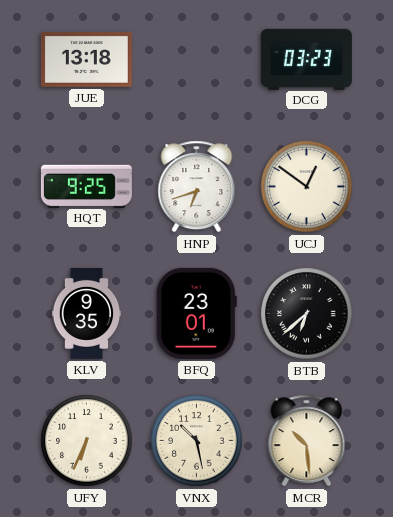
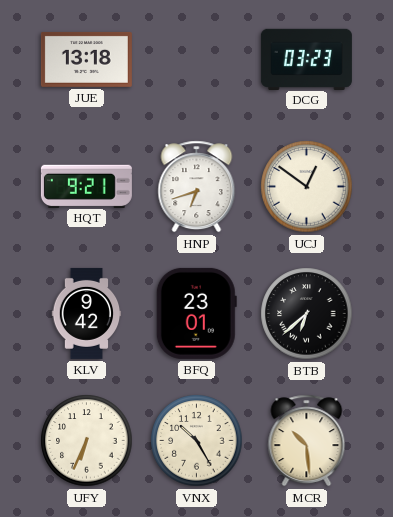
HQT: 9:25 -> 9:21
KLV: 9:35 -> 9:42
VNX: 10:28 -> 10:25
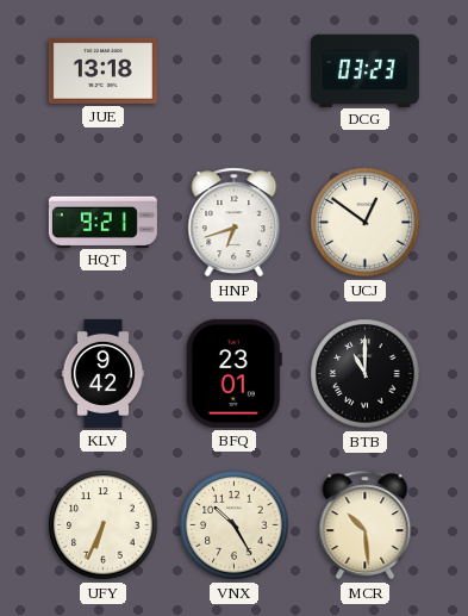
BTB: 6:38 -> 11:00
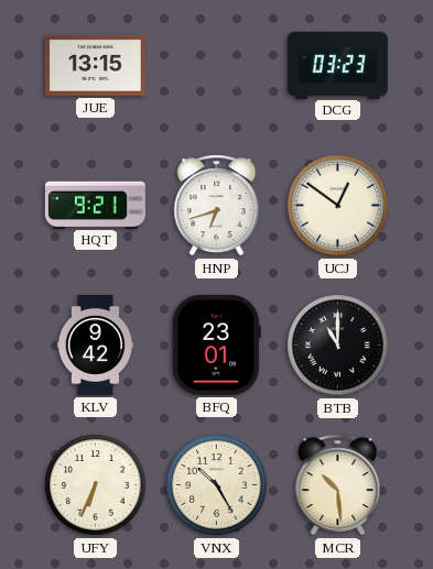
JUE: 13:18 -> 13:15
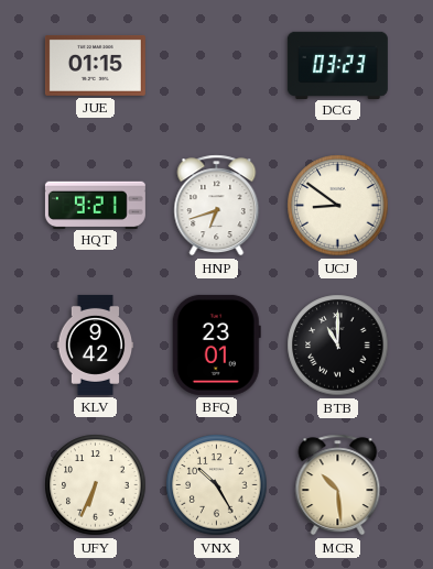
JUE: 13:15 -> 01:15
UCJ: 12:51 -> 8:51
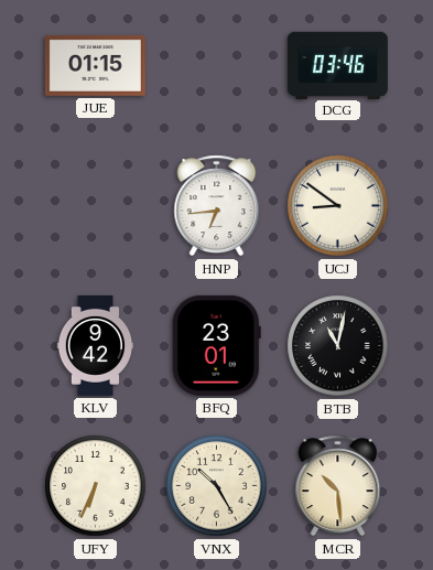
DCG: 03:23 -> 03:46
HQT: 9:21 -> none
HNP: 6:42 -> 6:44
BTB: 11:00 -> 11:02
